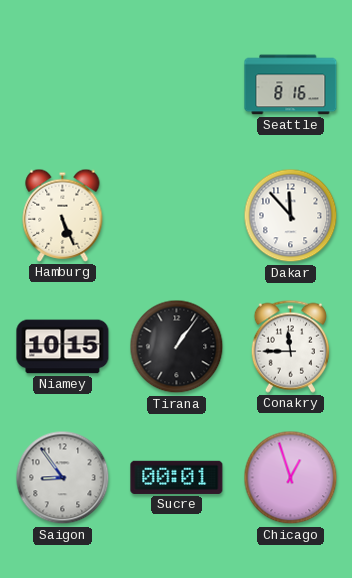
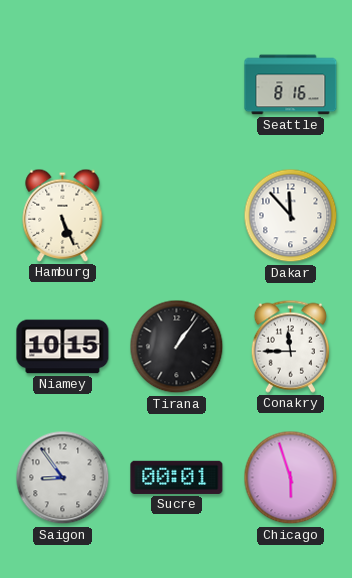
Chicago: 12:57 -> 5:57
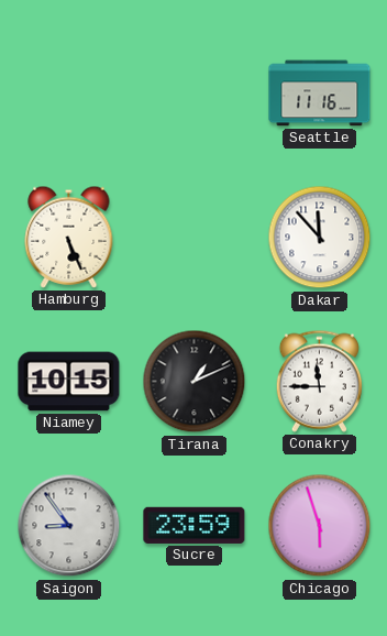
Seattle: 8:16 -> 11:16
Tirana: 1:06 -> 1:11
Sucre: 00:01 -> 23:59
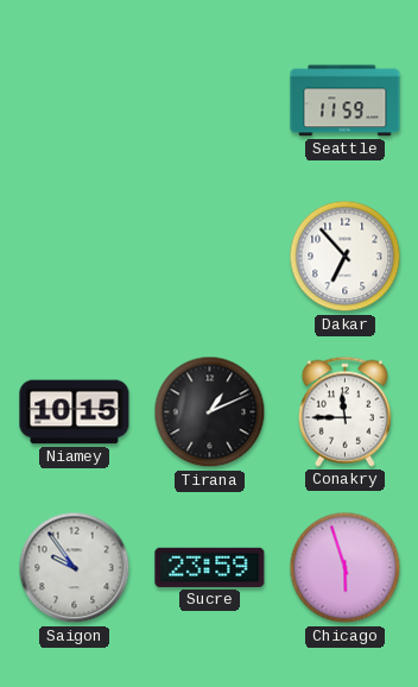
Seattle: 11:16 -> 11:59
Hamburg: 5:26 -> none
Dakar: 11:53 -> 6:53
Saigon: 8:54 -> 9:54
